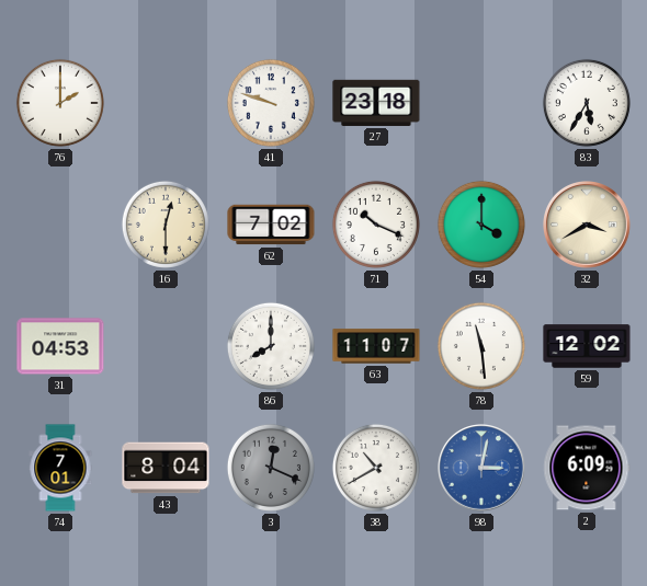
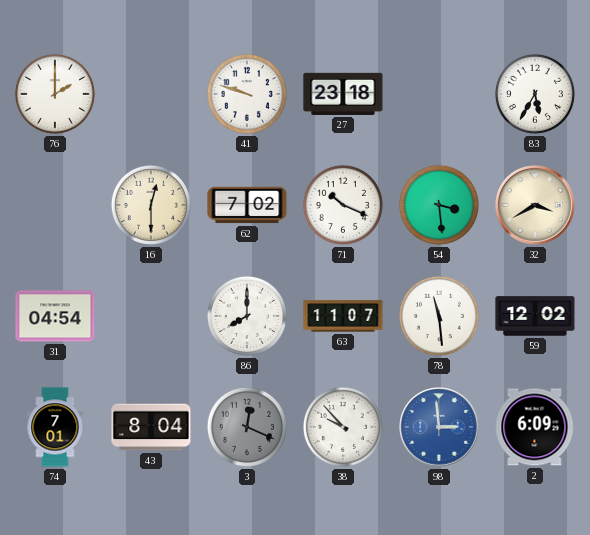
54: 4:00 -> 3:29
31: 04:53 -> 04:54
38: 10:40 -> 9:53
98: 3:02 -> 2:59
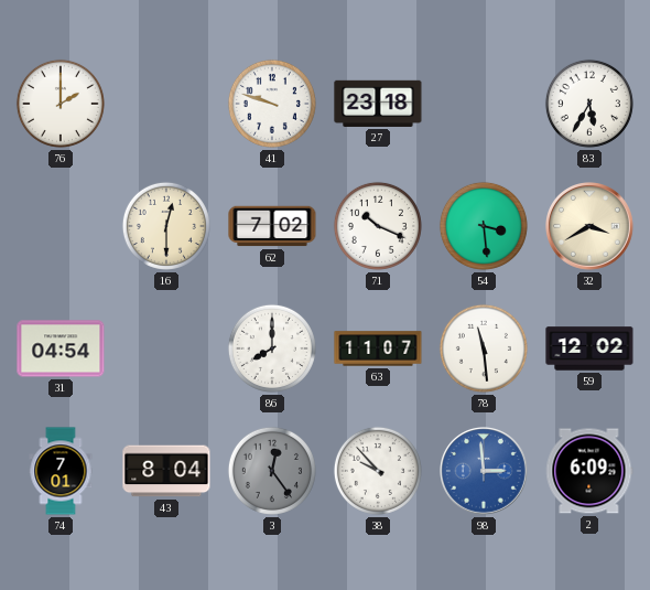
3: 12:19 -> 12:24
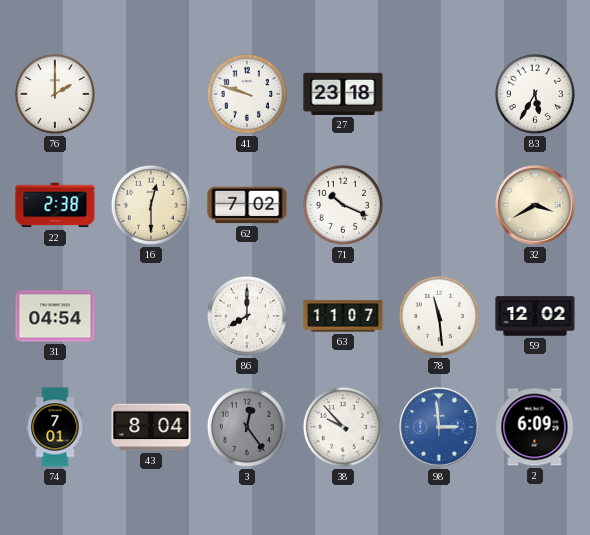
22: none -> 2:38
54: 3:29 -> none
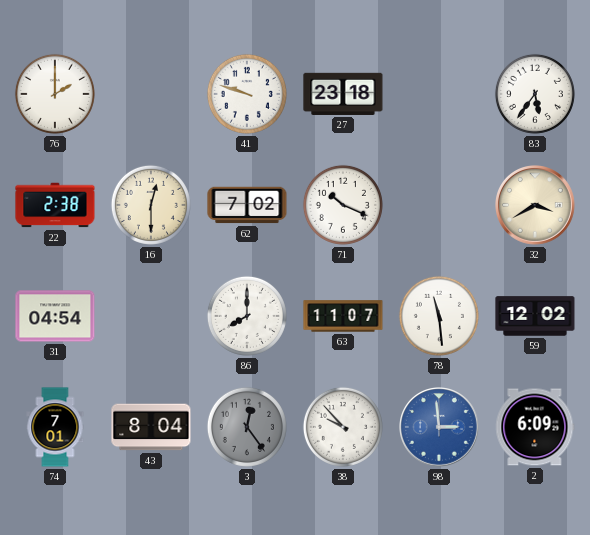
83: 5:35 -> 5:36
